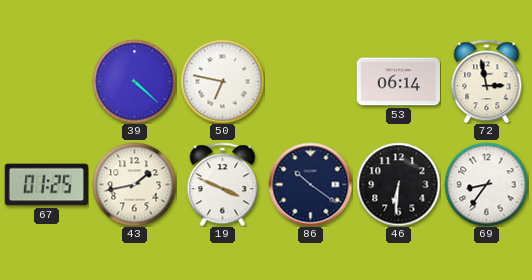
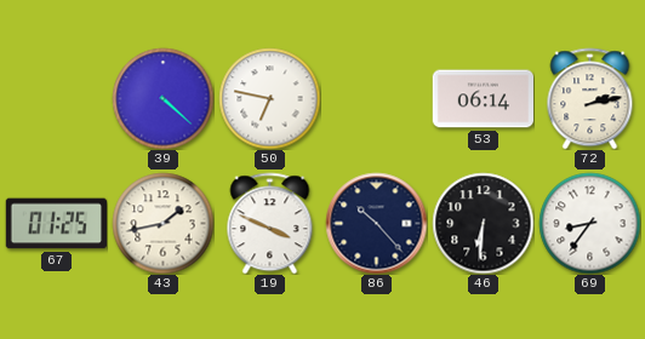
72: 2:58 -> 2:13
86: 10:21 -> 10:23
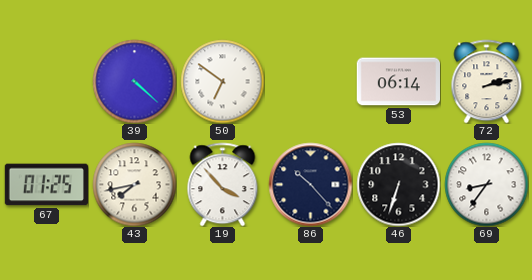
50: 6:47 -> 6:51
43: 1:43 -> 7:43
19: 3:49 -> 3:53
46: 6:31 -> 6:33
